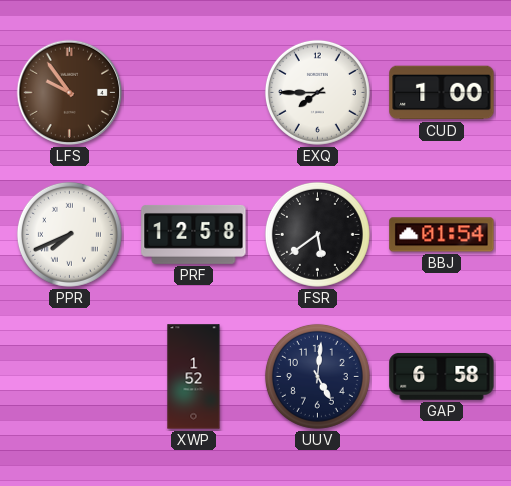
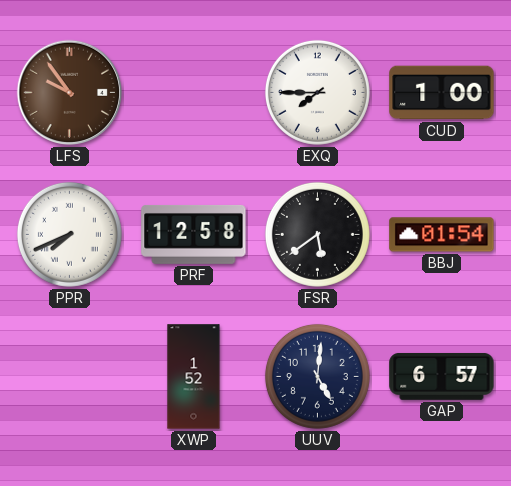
GAP: 6:58 -> 6:57
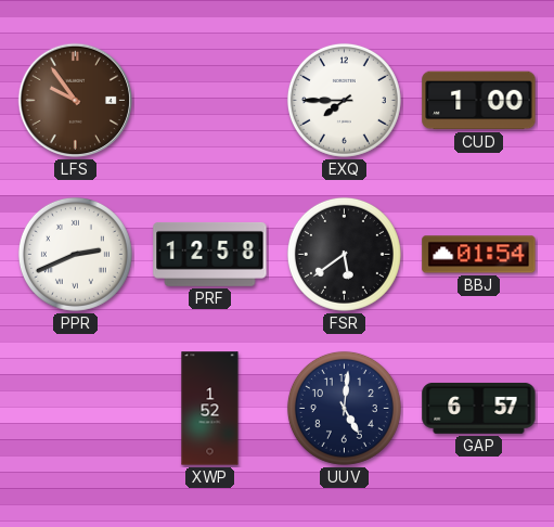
PPR: 7:41 -> 2:41
